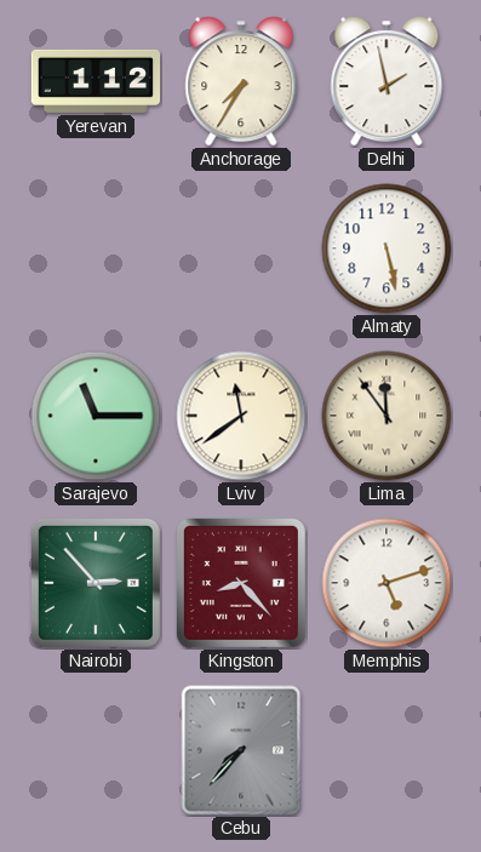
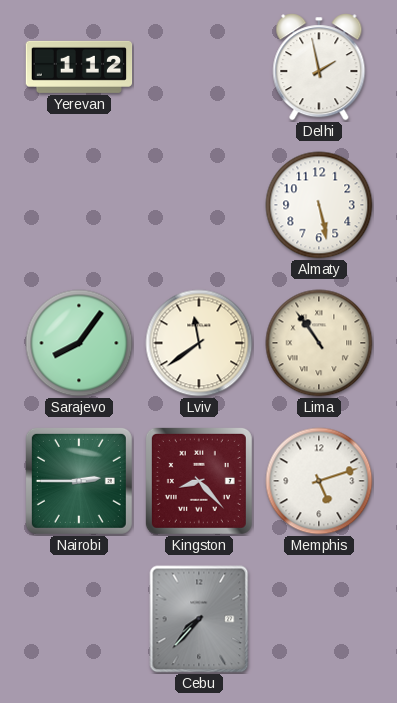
Anchorage: 7:35 -> none
Sarajevo: 11:15 -> 8:06
Lima: 11:54 -> 10:54
Nairobi: 2:53 -> 2:45
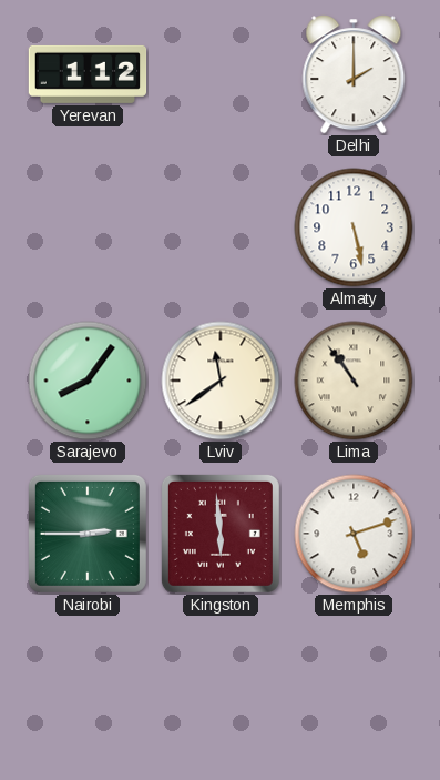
Delhi: 1:58 -> 2:00
Kingston: 8:23 -> 5:59
Cebu: 7:37 -> none
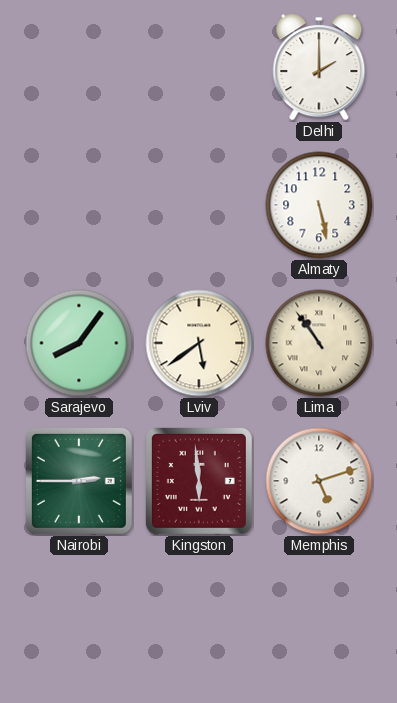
Yerevan: 1:12 -> none
Lviv: 11:39 -> 5:39
